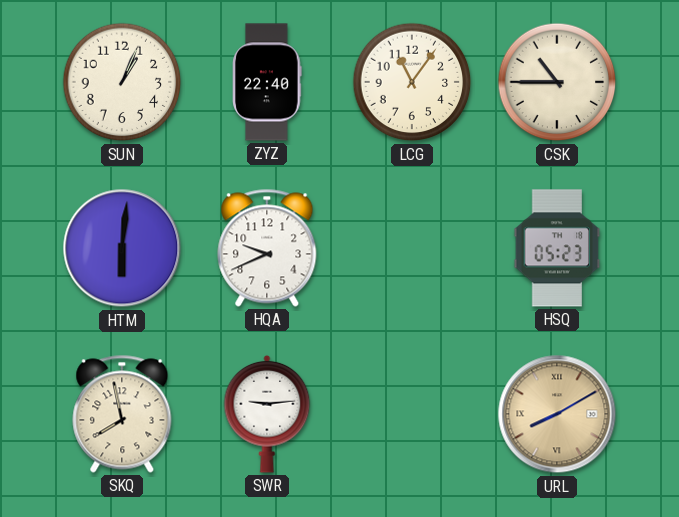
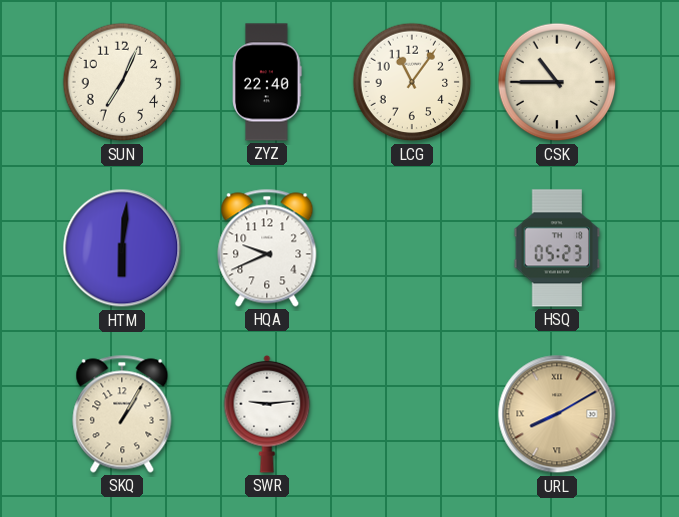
SUN: 1:04 -> 7:04
SKQ: 7:58 -> 1:05
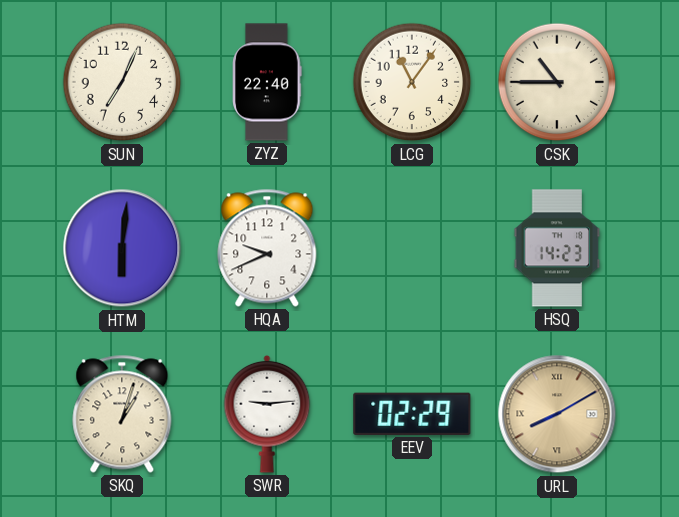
HSQ: 05:23 -> 14:23
SKQ: 1:05 -> 1:03
EEV: none -> 02:29
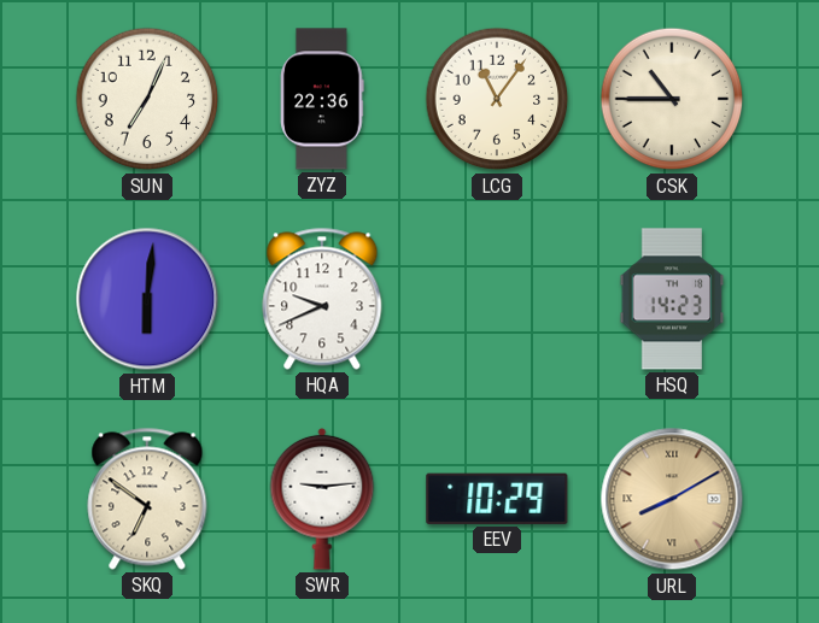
ZYZ: 22:40 -> 22:36
SKQ: 1:03 -> 6:51
EEV: 02:29 -> 10:29
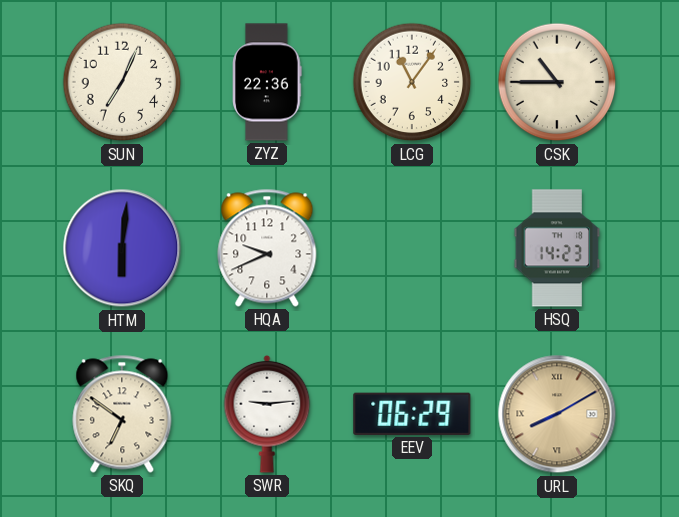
EEV: 10:29 -> 06:29
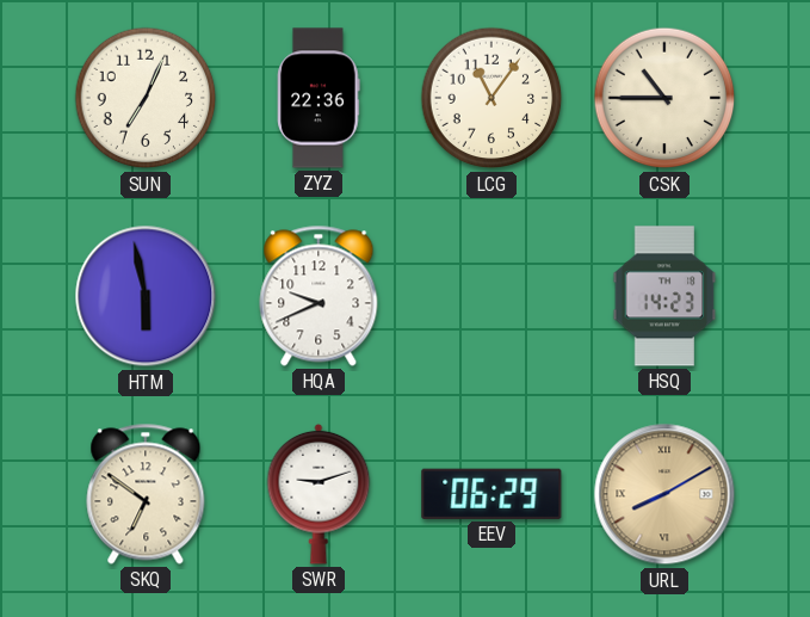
HTM: 6:01 -> 5:58
SWR: 9:14 -> 9:12
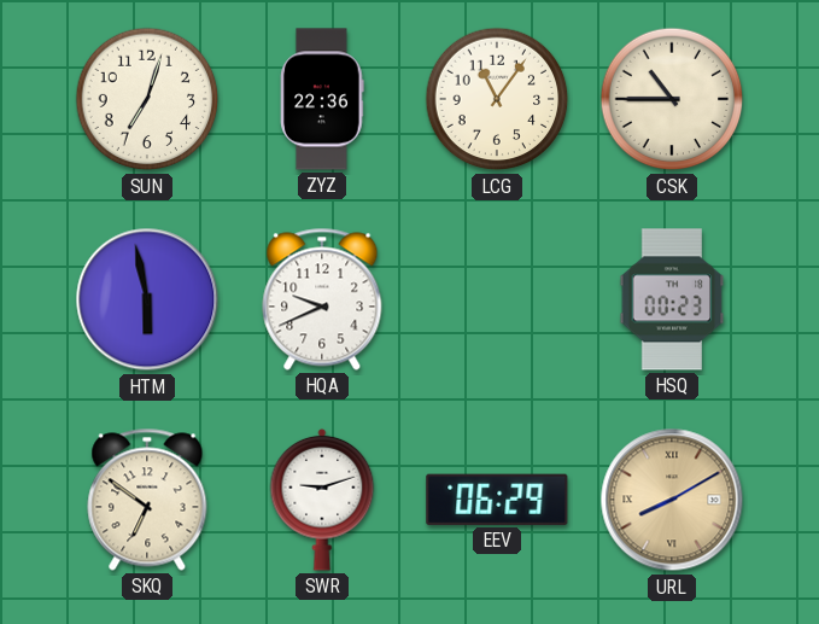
SUN: 7:04 -> 7:03
HSQ: 14:23 -> 00:23
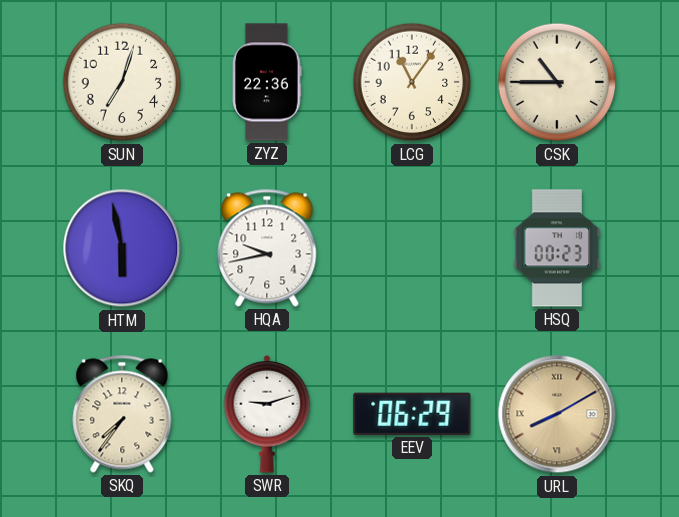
HQA: 9:41 -> 9:43
SKQ: 6:51 -> 7:36
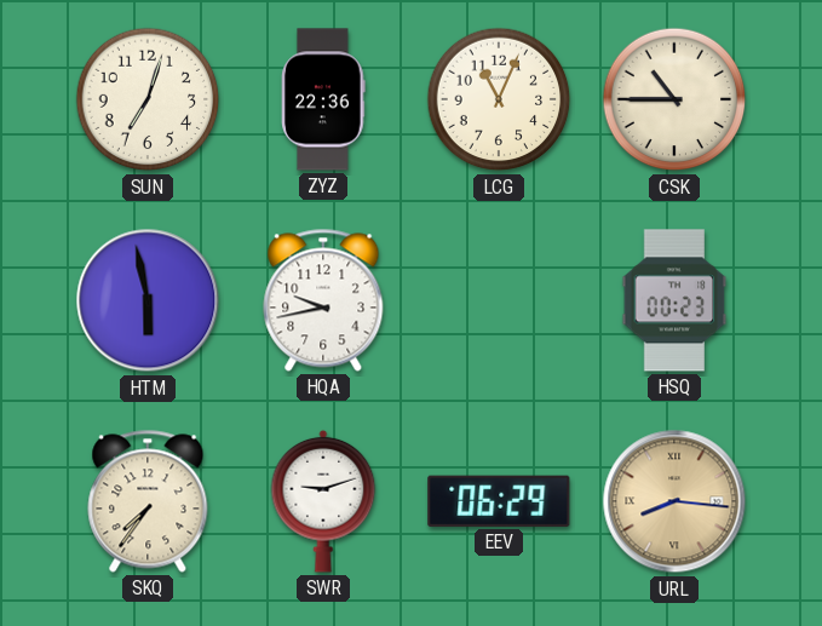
LCG: 11:06 -> 11:04
URL: 8:10 -> 8:16
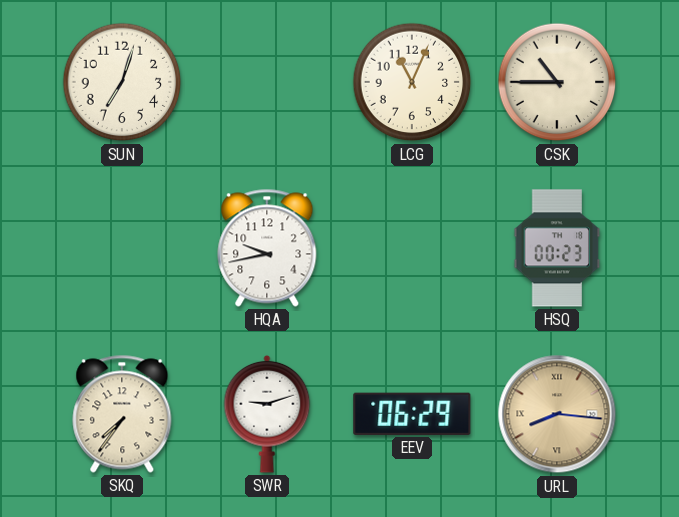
ZYZ: 22:36 -> none
HTM: 5:58 -> none
